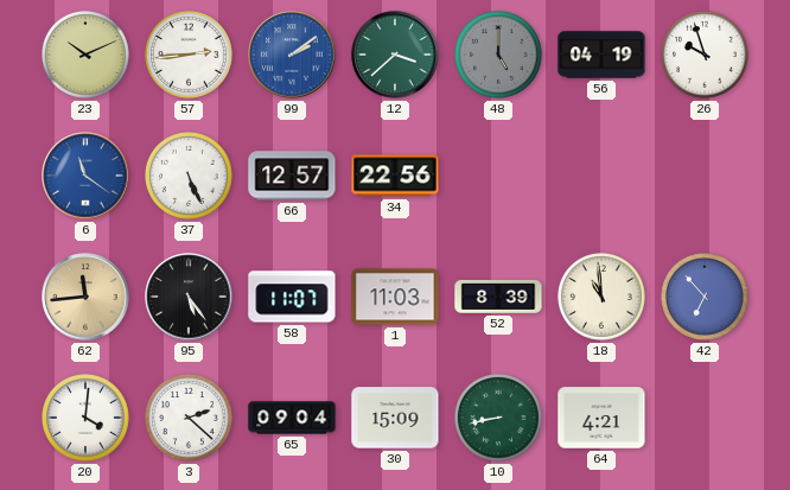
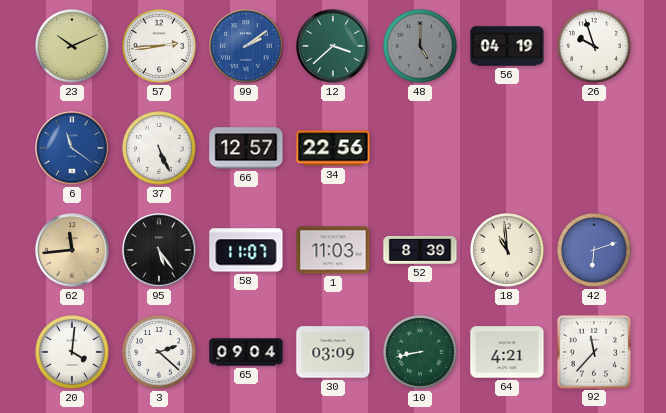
42: 6:53 -> 6:12
30: 15:09 -> 03:09
92: none -> 11:37
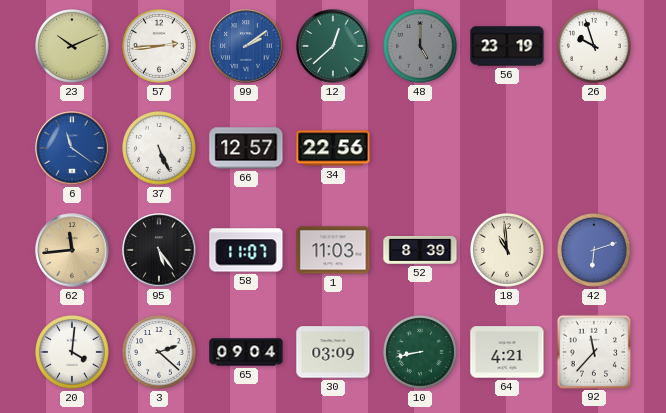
12: 3:38 -> 12:38
56: 04:19 -> 23:19
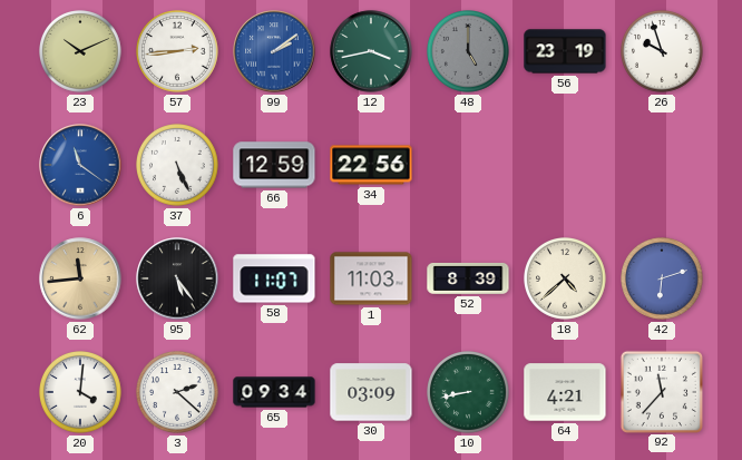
12: 12:38 -> 3:43
66: 12:57 -> 12:59
18: 10:59 -> 4:38
65: 09:04 -> 09:34
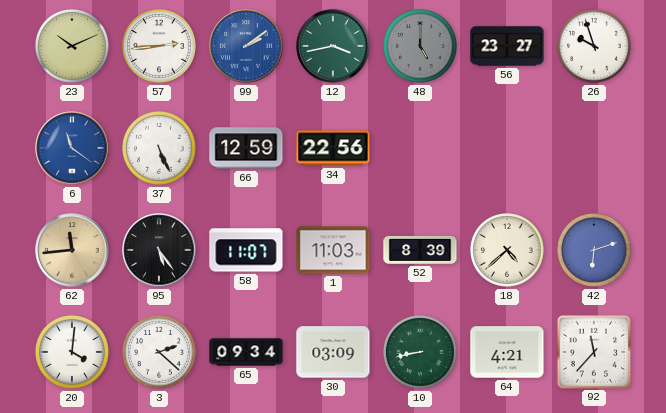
56: 23:19 -> 23:27
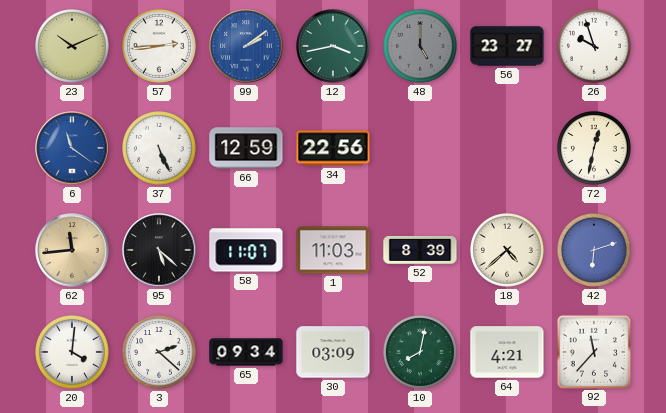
72: none -> 12:32
95: 5:24 -> 5:22
10: 8:43 -> 8:02
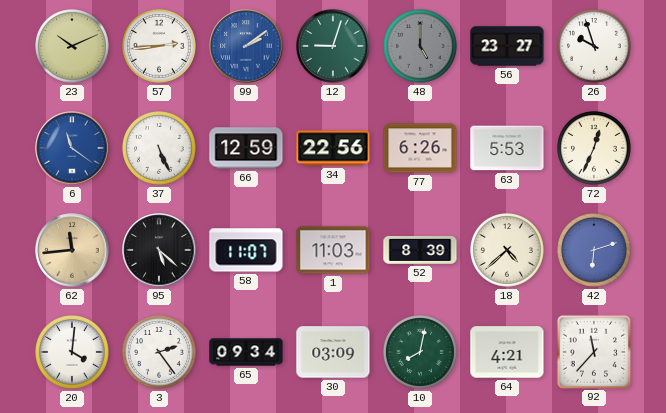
12: 3:43 -> 9:03
77: none -> 6:26
63: none -> 5:53
72: 12:32 -> 12:34
3: 2:22 -> 2:24
